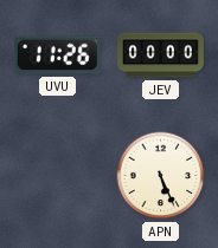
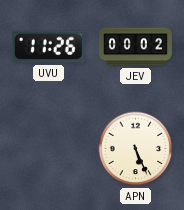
JEV: 00:00 -> 00:02
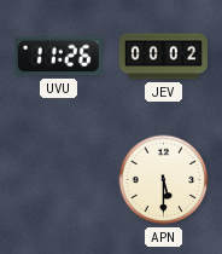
APN: 5:26 -> 5:30
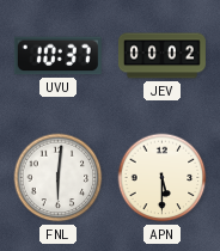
UVU: 11:26 -> 10:37
FNL: none -> 6:01
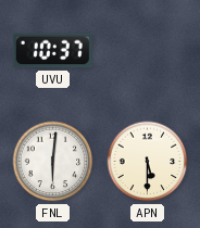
JEV: 00:02 -> none
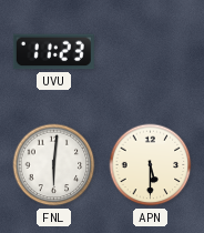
UVU: 10:37 -> 11:23
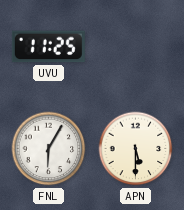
UVU: 11:23 -> 11:25
FNL: 6:01 -> 6:05
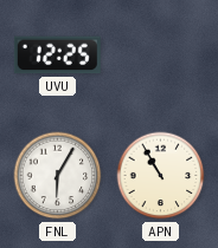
UVU: 11:25 -> 12:25
APN: 5:30 -> 10:55
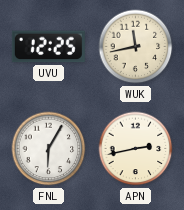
WUK: none -> 11:43
APN: 10:55 -> 2:43
